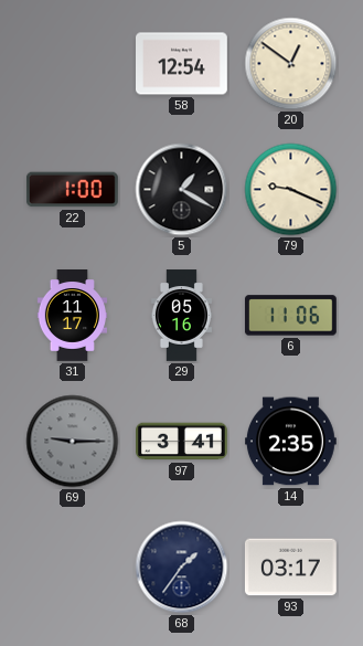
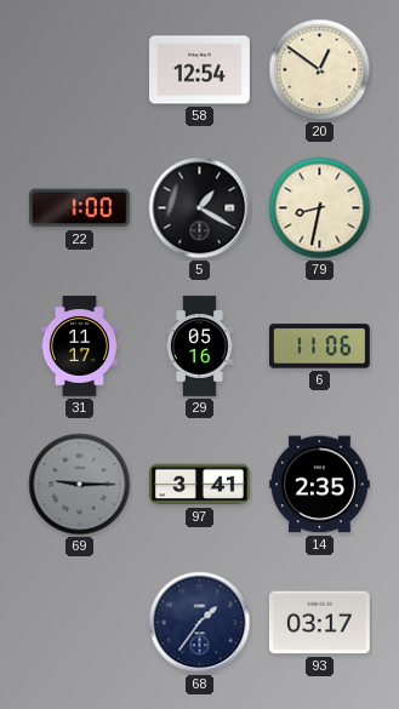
79: 9:19 -> 8:32
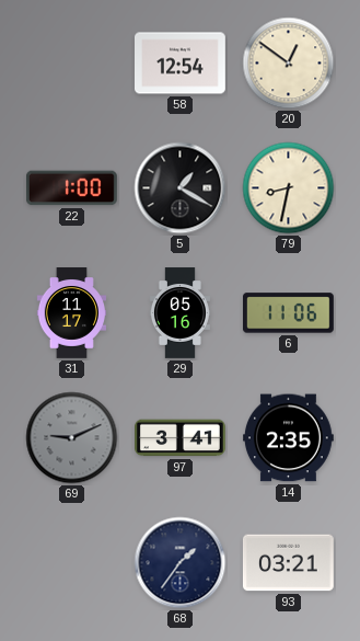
69: 9:15 -> 9:11
93: 03:17 -> 03:21
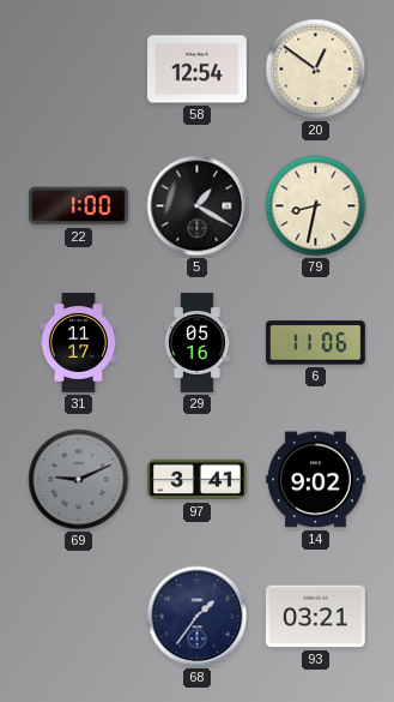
14: 2:35 -> 9:02
